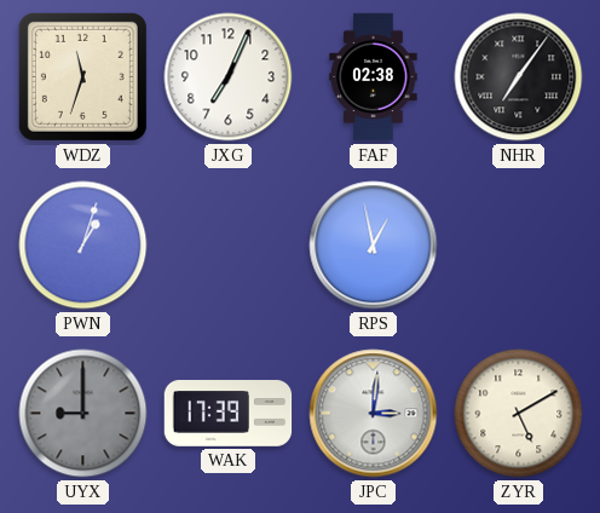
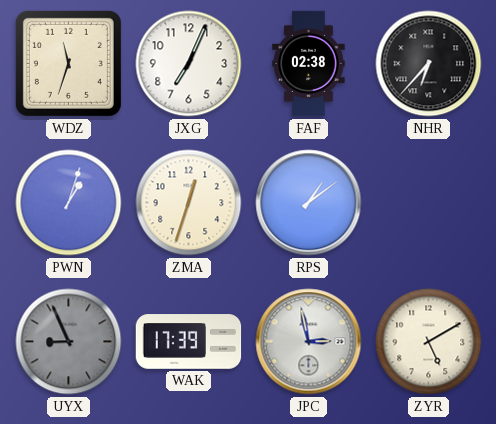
NHR: 7:06 -> 6:37
ZMA: none -> 12:33
RPS: 12:58 -> 1:09
UYX: 9:00 -> 8:56
JPC: 3:01 -> 2:58
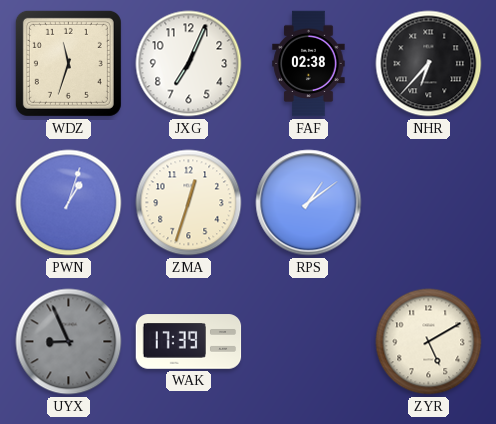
JPC: 2:58 -> none
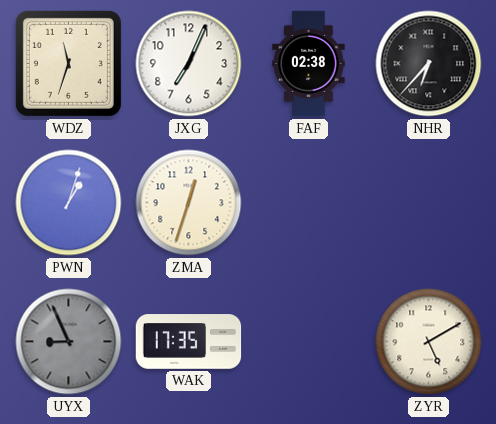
RPS: 1:09 -> none
WAK: 17:39 -> 17:35
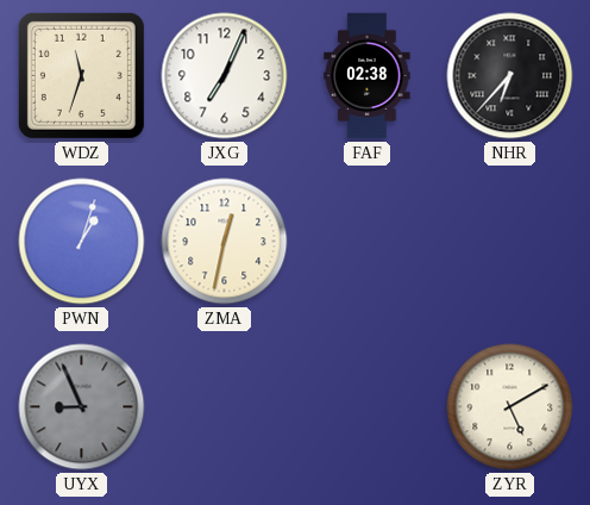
ZMA: 12:33 -> 12:32
WAK: 17:35 -> none
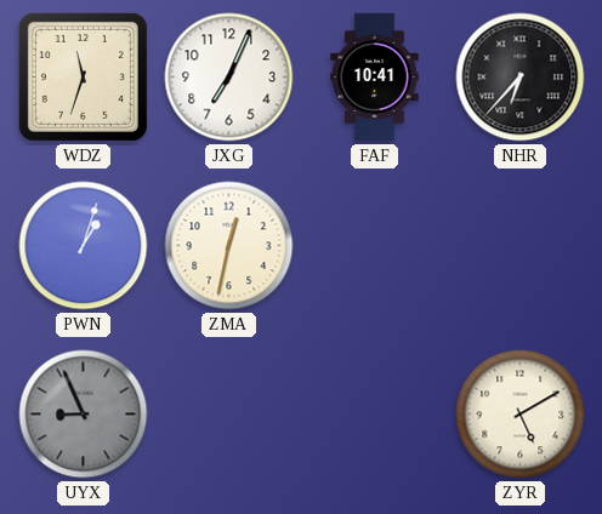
FAF: 02:38 -> 10:41
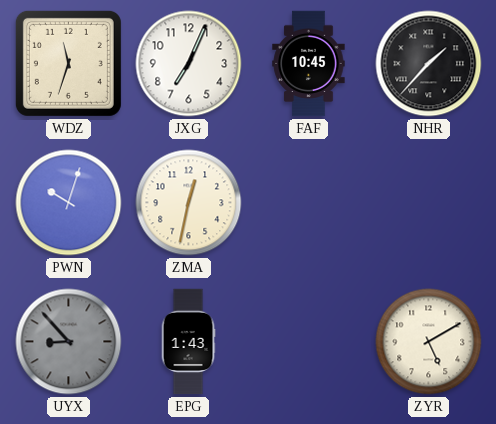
FAF: 10:41 -> 10:45
NHR: 6:37 -> 1:37
PWN: 1:03 -> 10:03
UYX: 8:56 -> 8:53
EPG: none -> 1:43
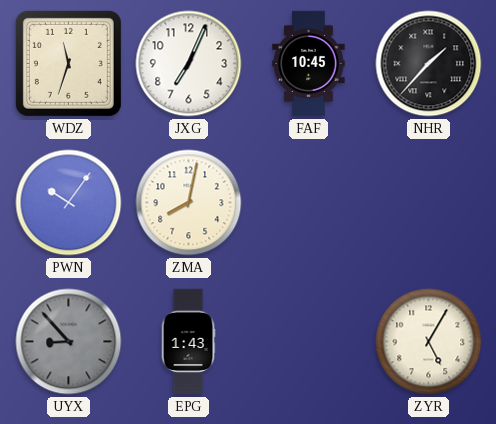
PWN: 10:03 -> 10:06
ZMA: 12:32 -> 8:02
ZYR: 5:10 -> 5:05
